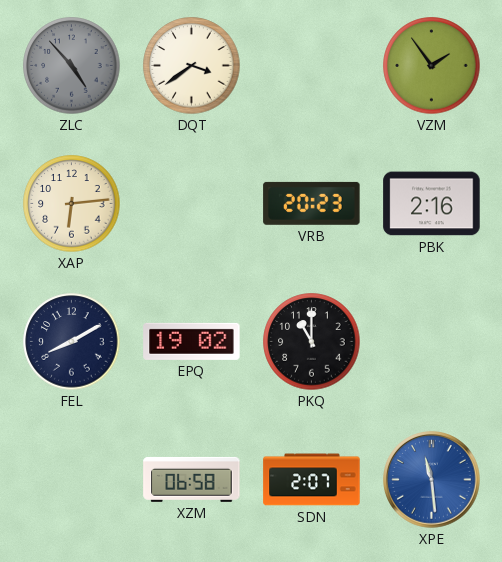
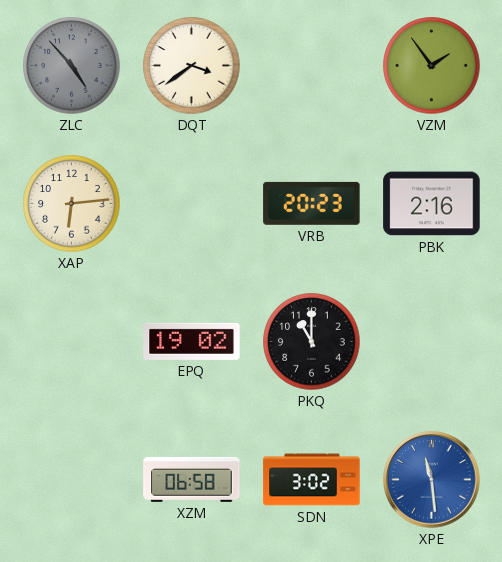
FEL: 8:10 -> none
SDN: 2:07 -> 3:02
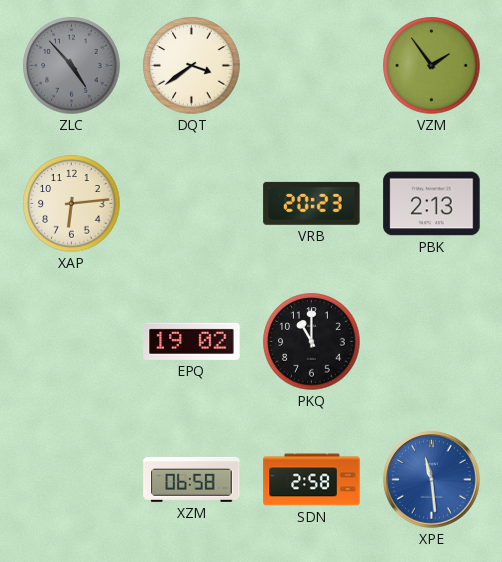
PBK: 2:16 -> 2:13
SDN: 3:02 -> 2:58
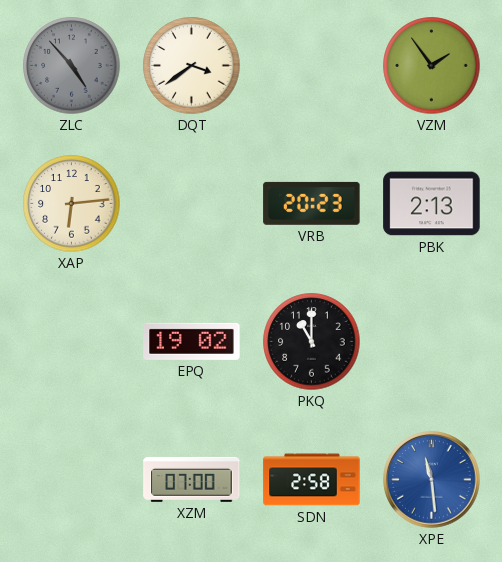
XZM: 06:58 -> 07:00
